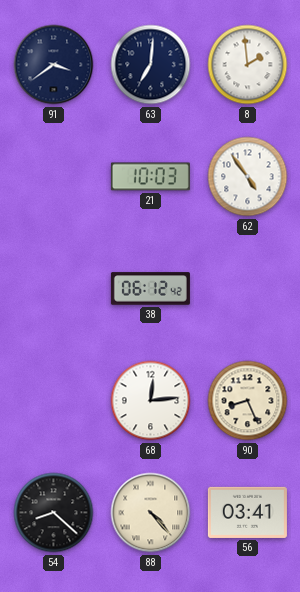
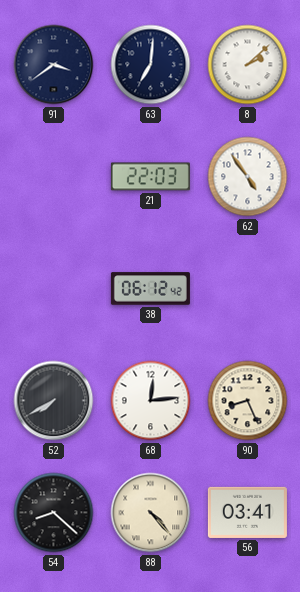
8: 1:59 -> 2:08
21: 10:03 -> 22:03
52: none -> 7:40
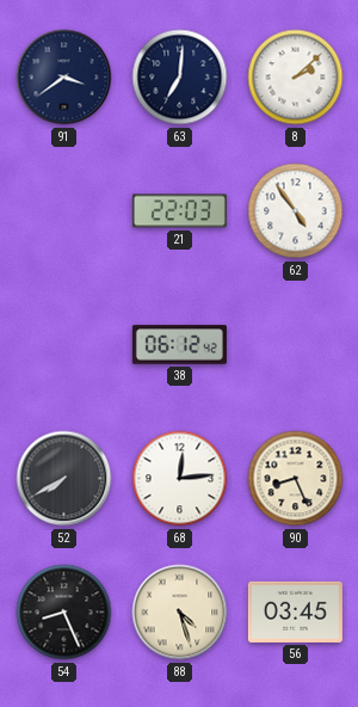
54: 8:22 -> 8:26
88: 4:23 -> 4:27
56: 03:41 -> 03:45
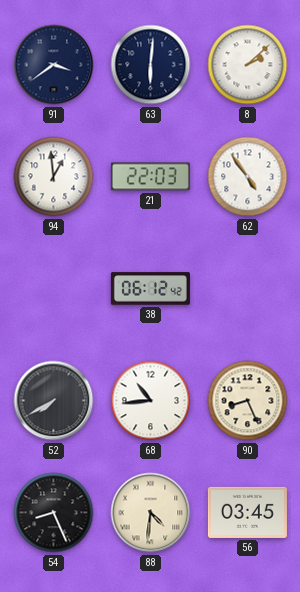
63: 7:01 -> 6:01
94: none -> 12:59
68: 12:14 -> 10:44
88: 4:27 -> 4:31
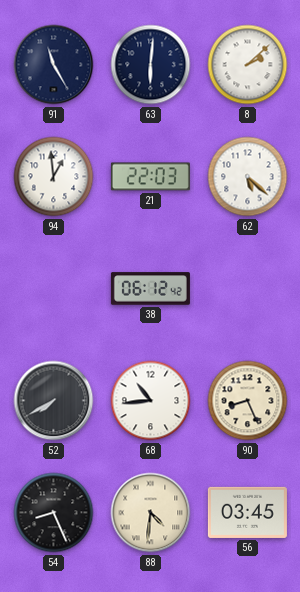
91: 3:39 -> 11:25
62: 4:54 -> 5:22
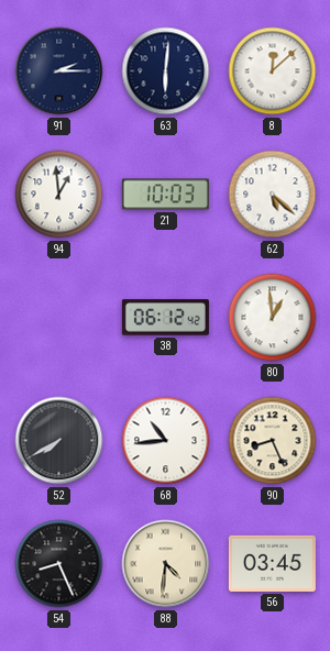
91: 11:25 -> 2:15
8: 2:08 -> 12:08
21: 22:03 -> 10:03
80: none -> 12:59
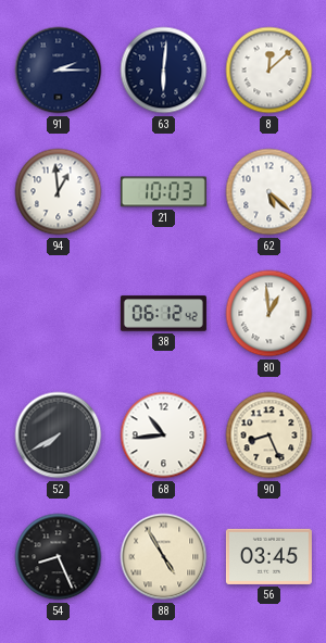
88: 4:31 -> 4:55
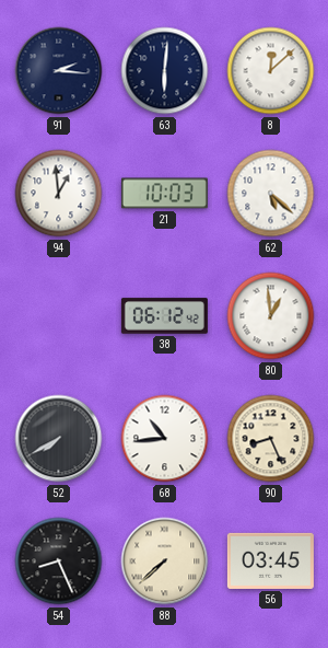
91: 2:15 -> 2:16
88: 4:55 -> 7:38
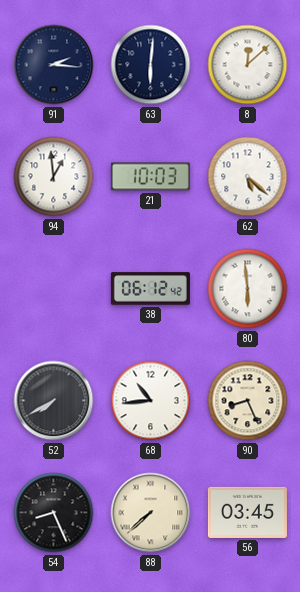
80: 12:59 -> 5:59
